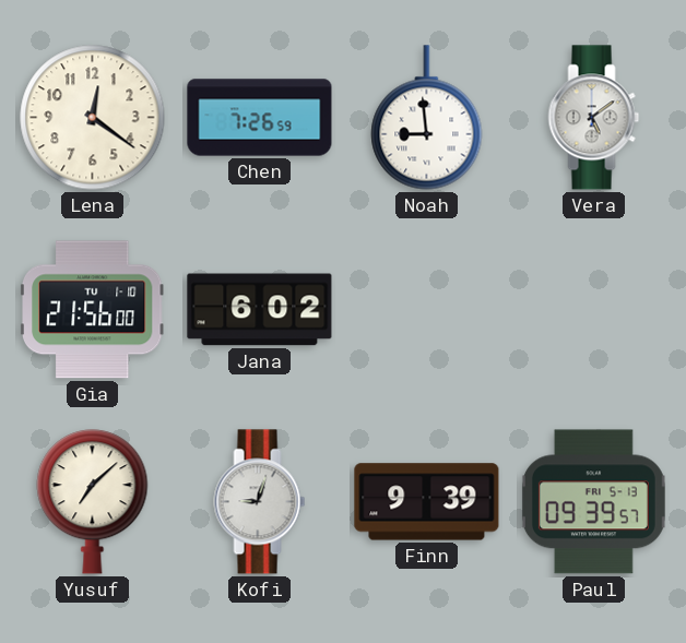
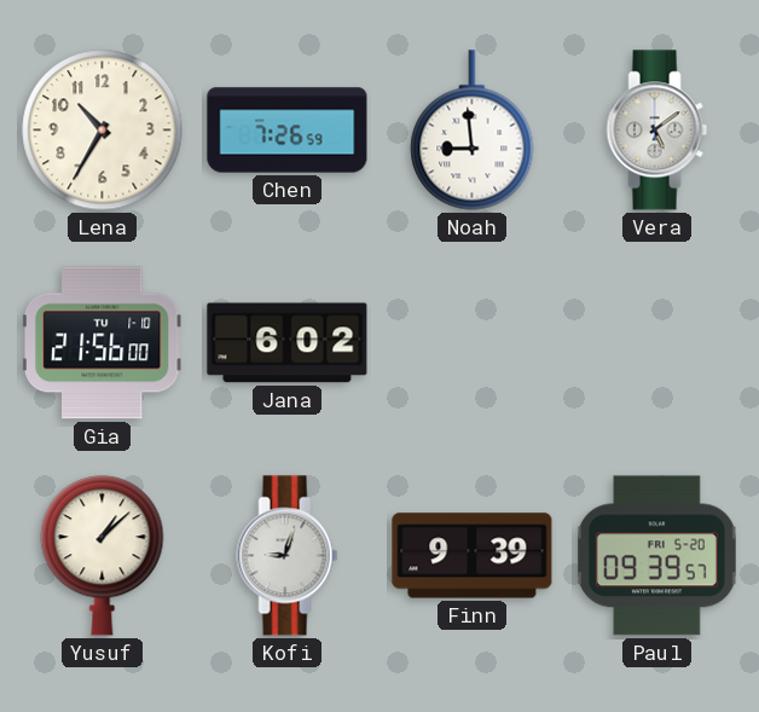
Lena: 12:21 -> 10:35
Yusuf: 7:08 -> 1:08
Paul date: FRI 5-13 -> FRI 5-20
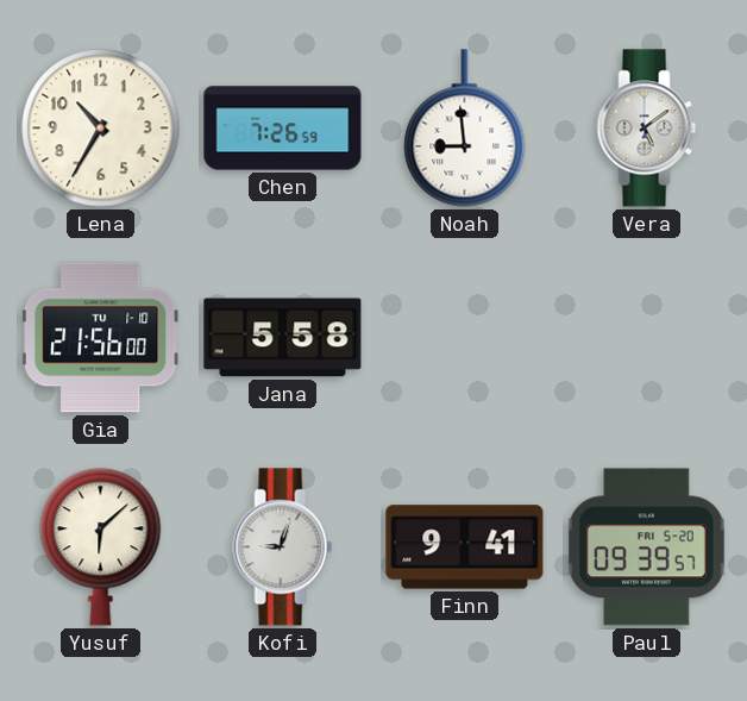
Jana: 6:02 -> 5:58
Yusuf: 1:08 -> 6:08
Finn: 9:39 -> 9:41
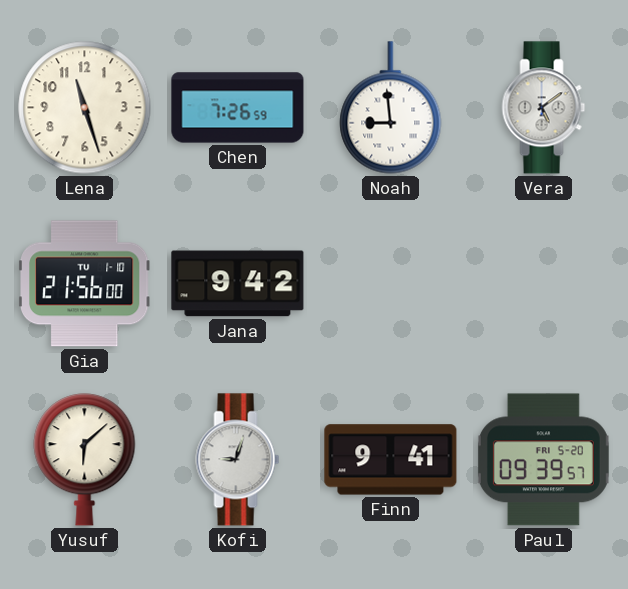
Lena: 10:35 -> 11:27
Jana: 5:58 -> 9:42
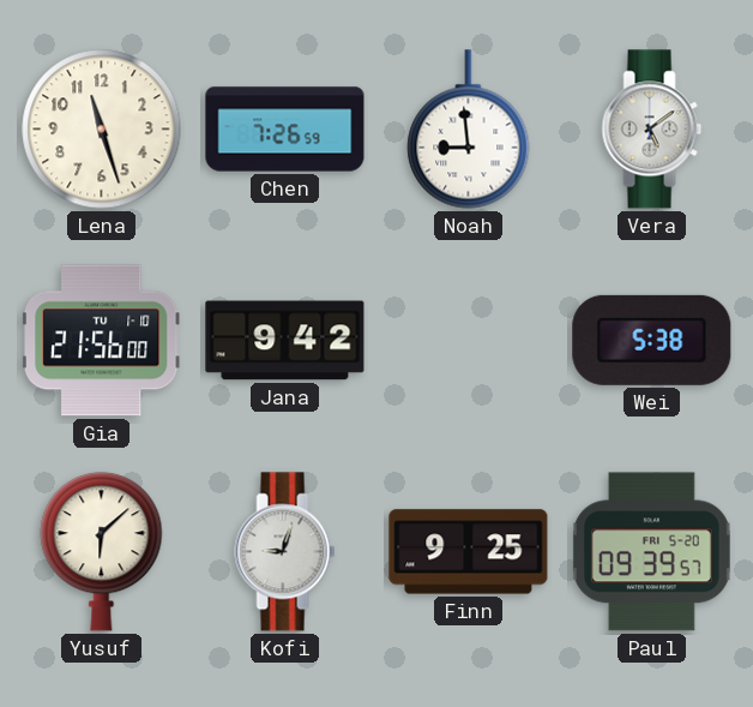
Wei: none -> 5:38
Finn: 9:41 -> 9:25
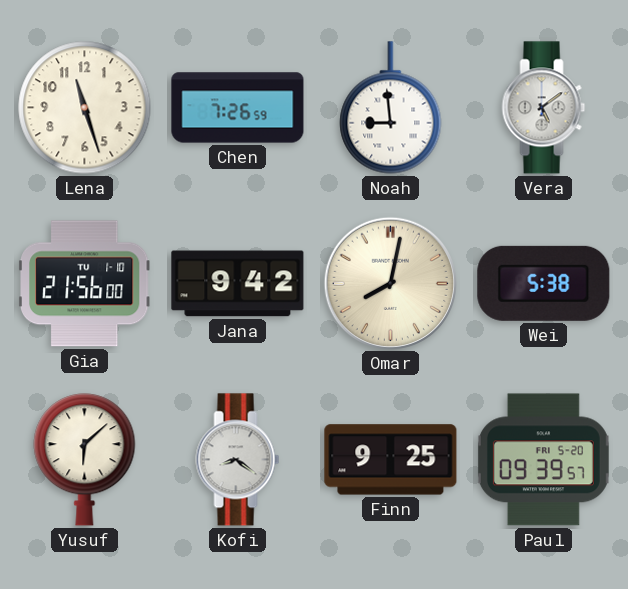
Omar: none -> 8:02
Kofi: 9:03 -> 8:21
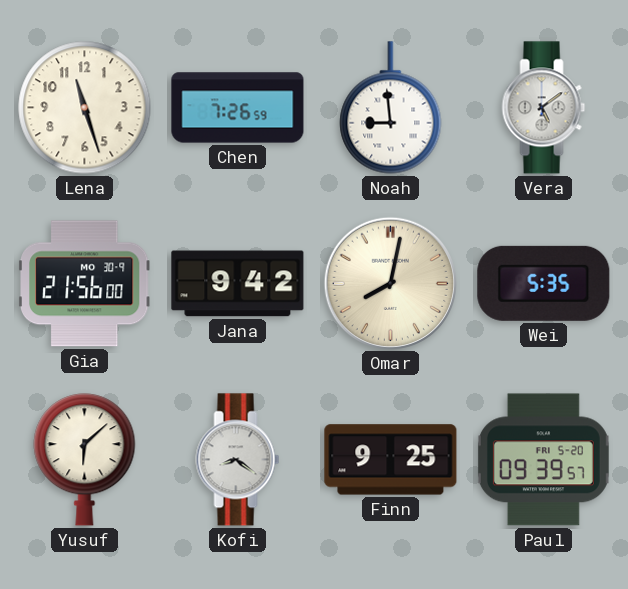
Gia date: TU 1-10 -> MO 30-9
Wei: 5:38 -> 5:35
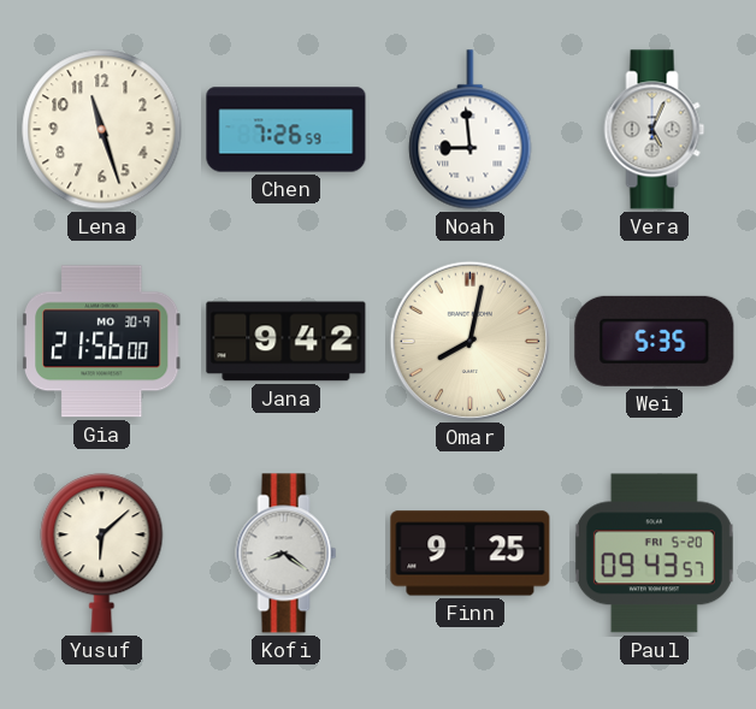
Vera: 5:09 -> 5:04
Paul: 09:39 -> 09:43
